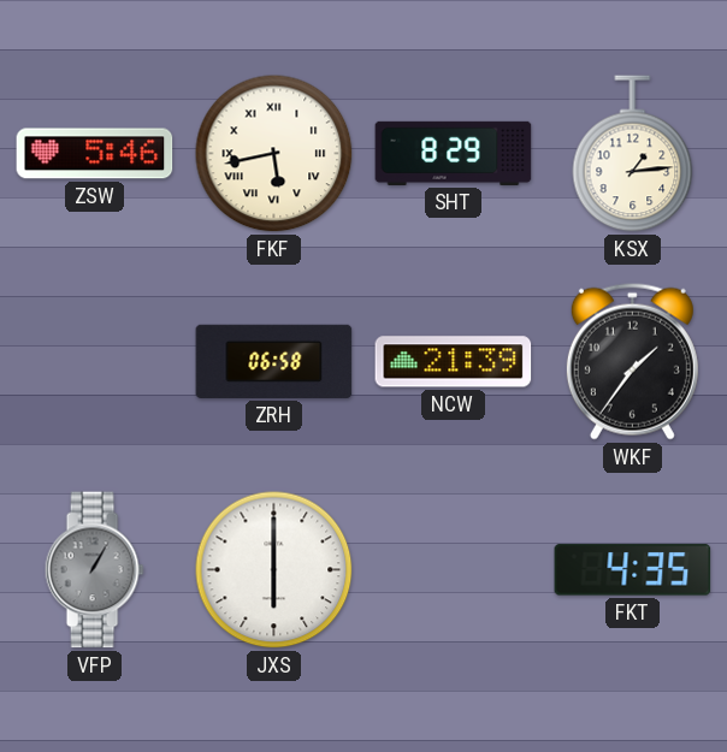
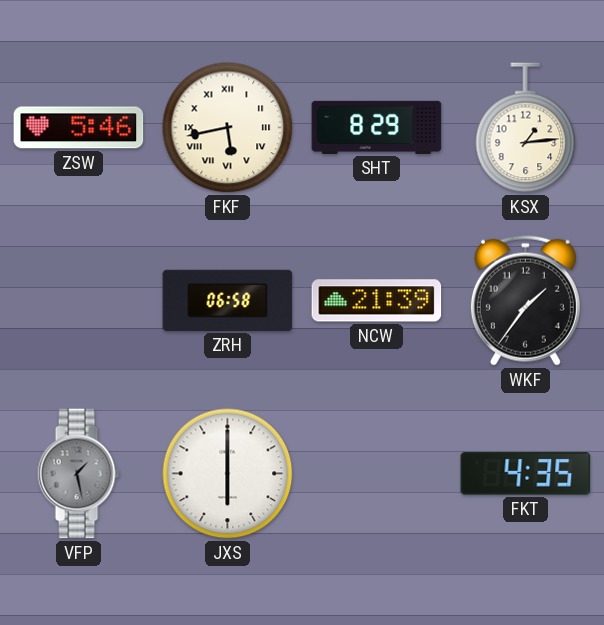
VFP: 1:05 -> 1:28
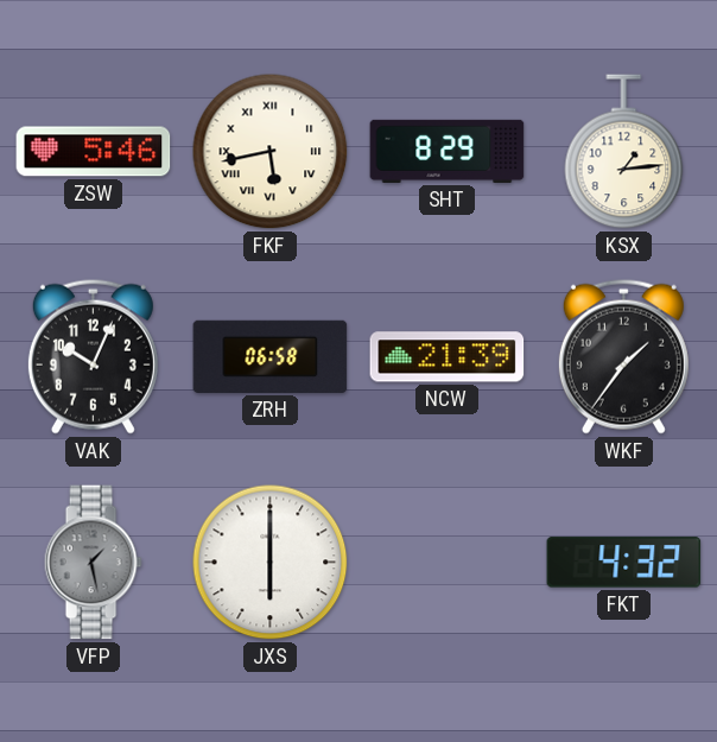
VAK: none -> 10:04
FKT: 4:35 -> 4:32
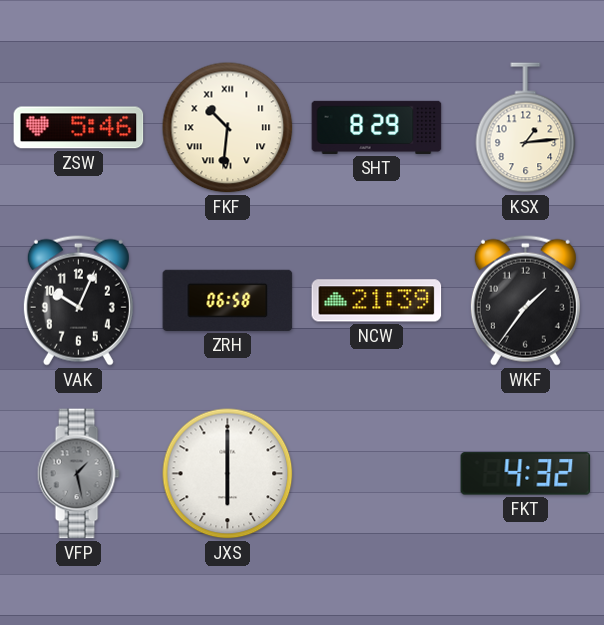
FKF: 5:43 -> 10:31
